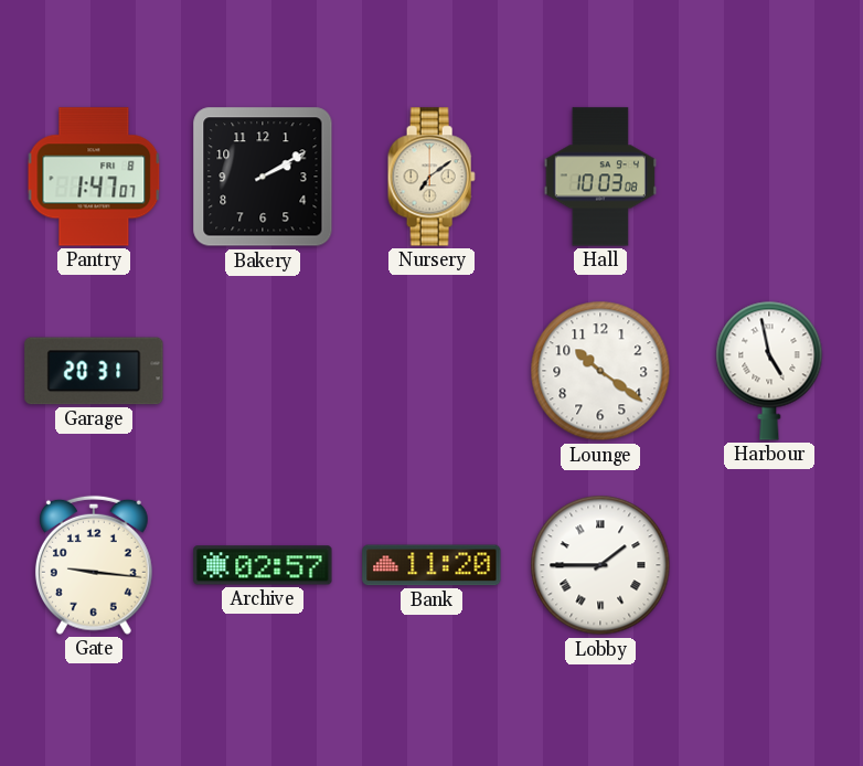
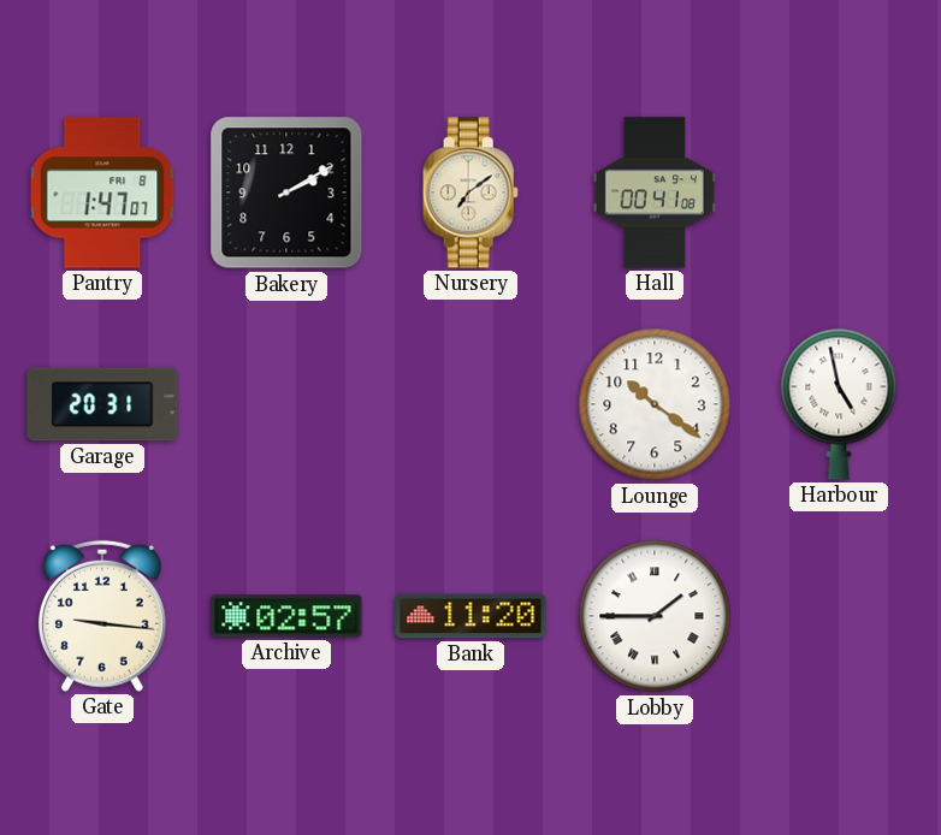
Hall: 10:03 -> 00:41
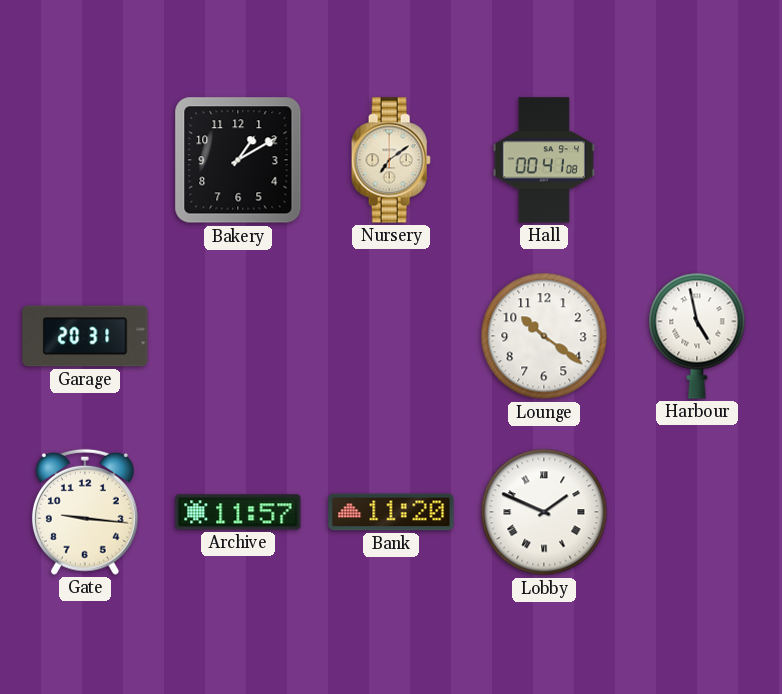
Pantry: 1:47 -> none
Bakery: 2:10 -> 1:10
Archive: 02:57 -> 11:57
Lobby: 1:45 -> 1:49
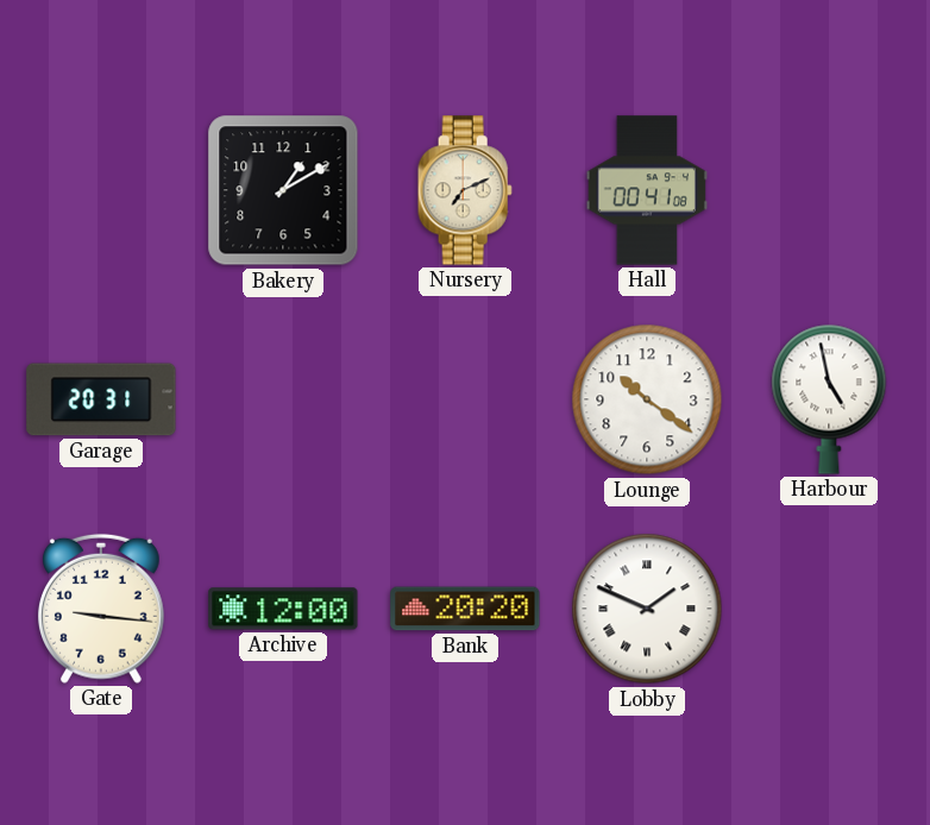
Nursery: 7:09 -> 7:11
Archive: 11:57 -> 12:00
Bank: 11:20 -> 20:20
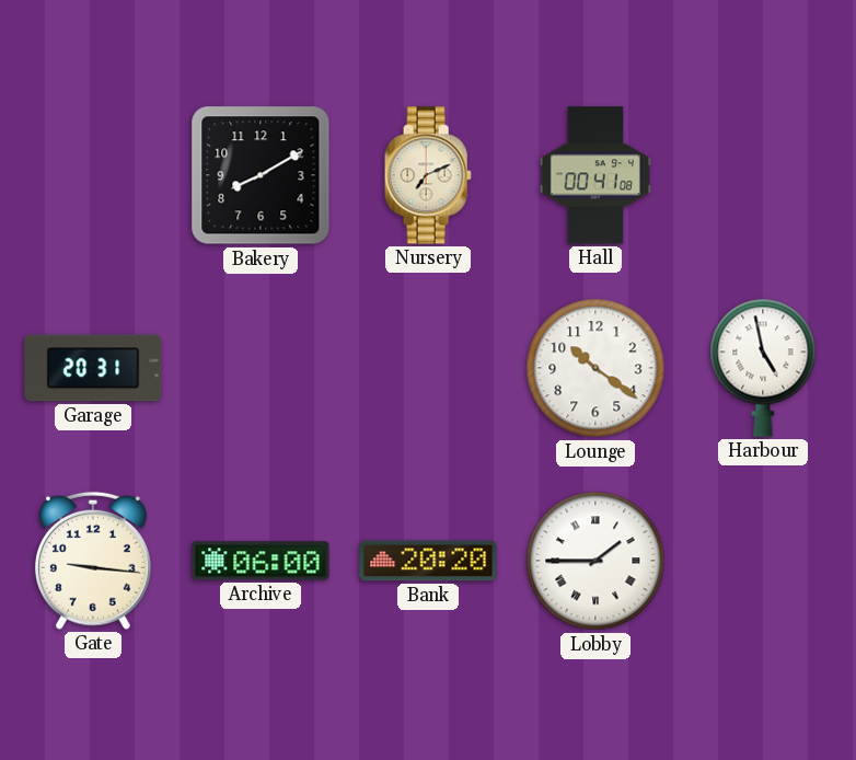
Bakery: 1:10 -> 8:10
Archive: 12:00 -> 06:00
Lobby: 1:49 -> 1:45
